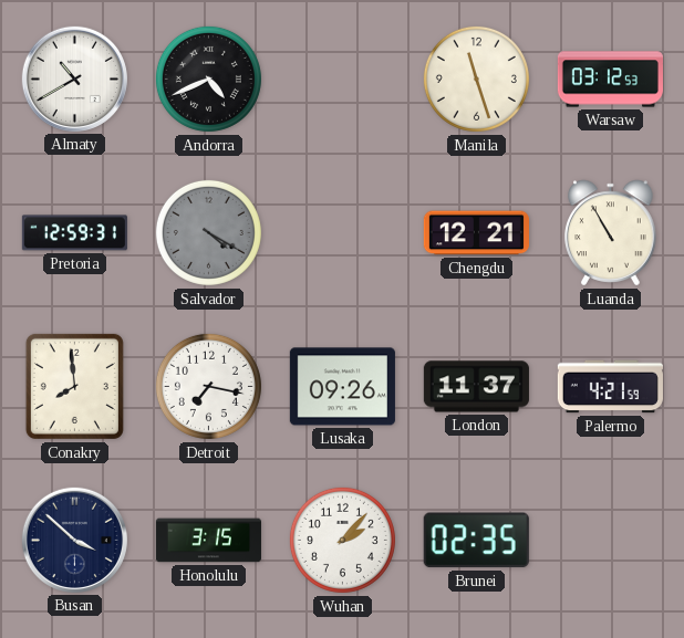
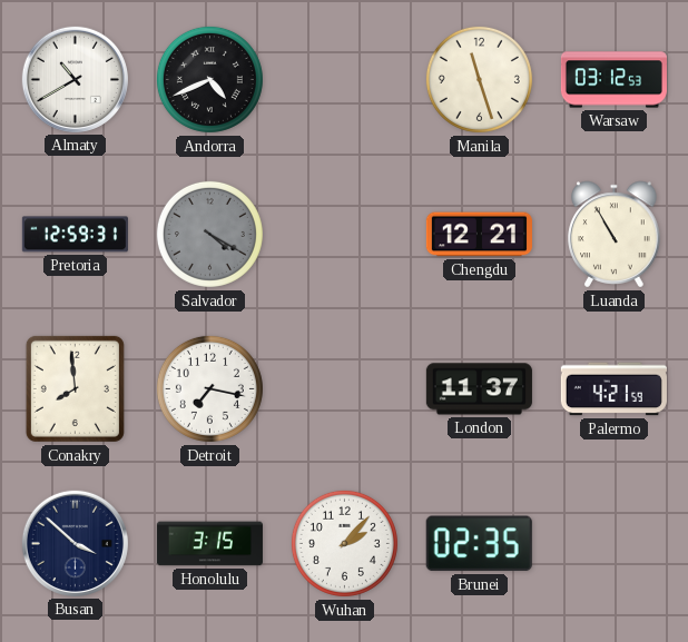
Lusaka: 09:26 -> none
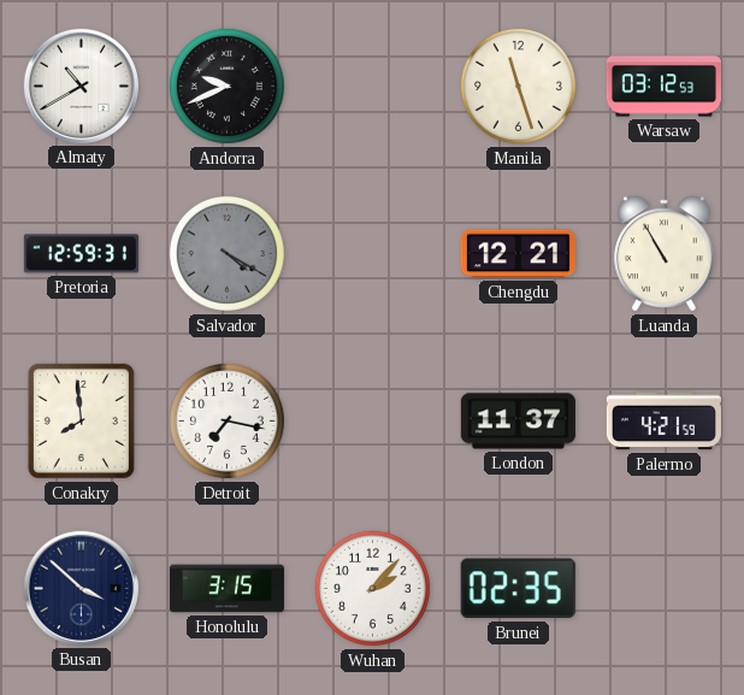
Andorra: 4:41 -> 9:41
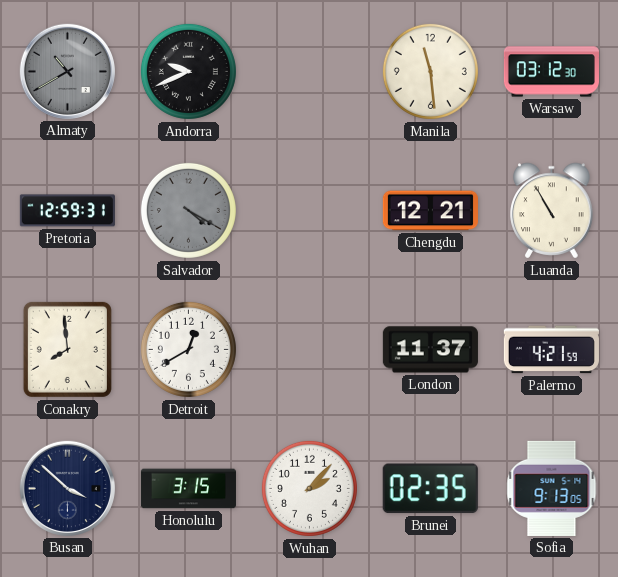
Almaty dial: white -> grey
Manila: 11:27 -> 11:29
Warsaw: 03:12:53 -> 03:12:30
Detroit: 7:17 -> 12:40
Sofia: none -> 9:13
